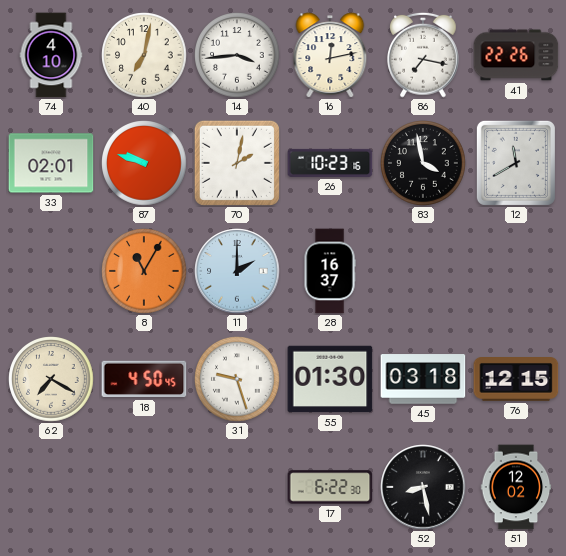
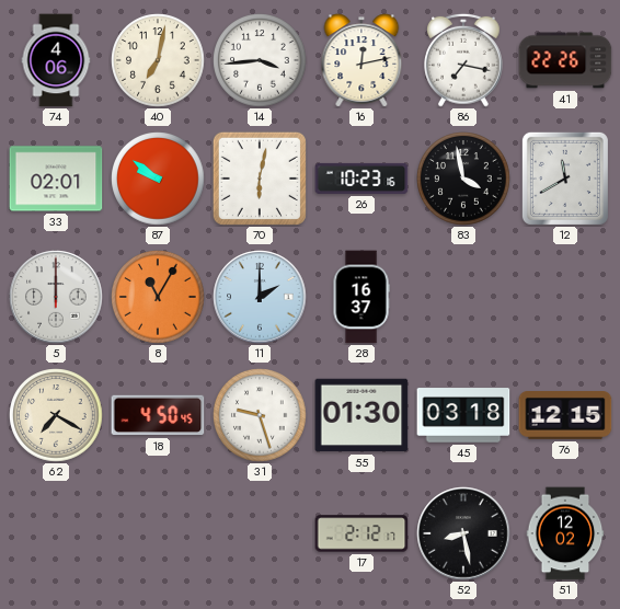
74: 4:10 -> 4:06
87: 9:48 -> 9:51
70: 2:02 -> 6:02
5: none -> 12:00
17: 6:22 -> 2:12
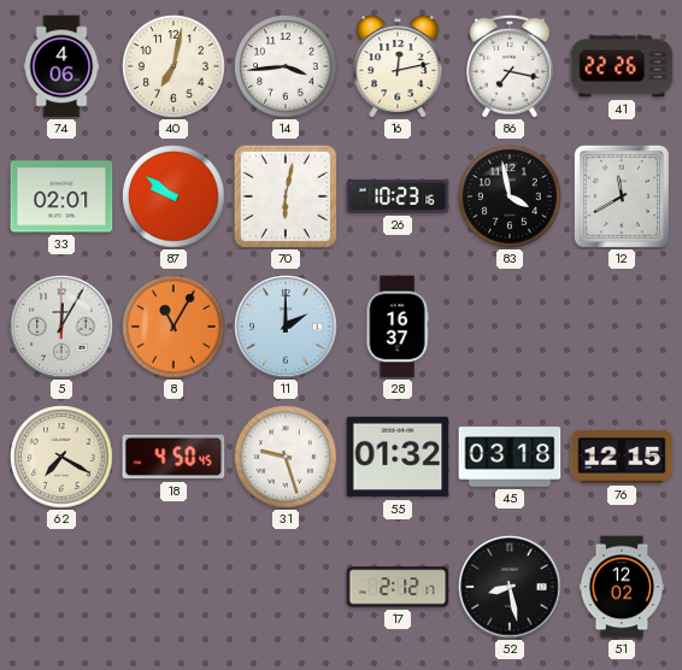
5: 12:00 -> 12:05
55: 01:30 -> 01:32
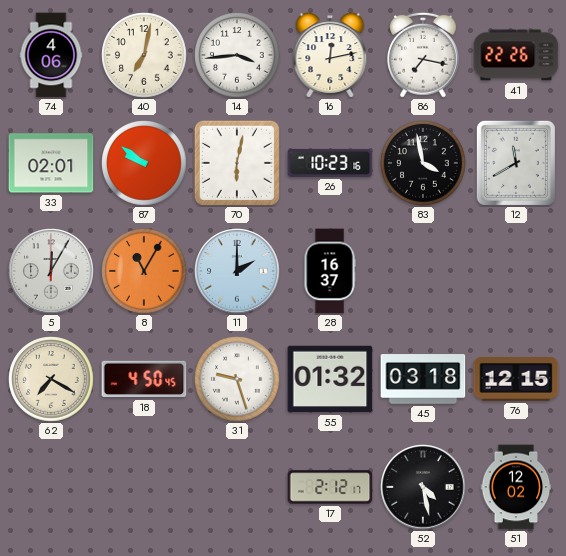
52: 8:28 -> 4:28
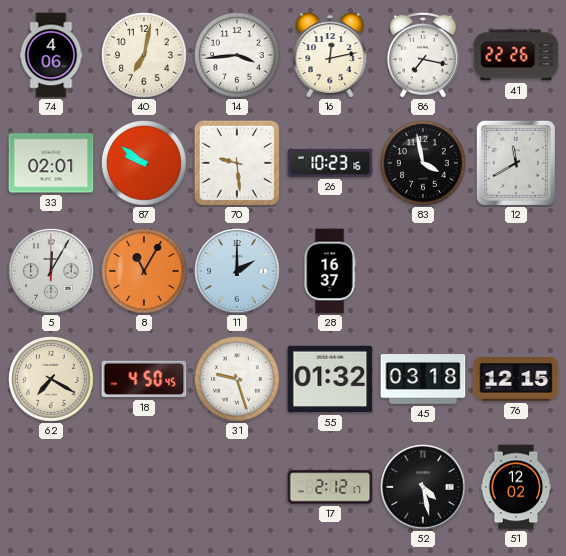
70: 6:02 -> 9:29
